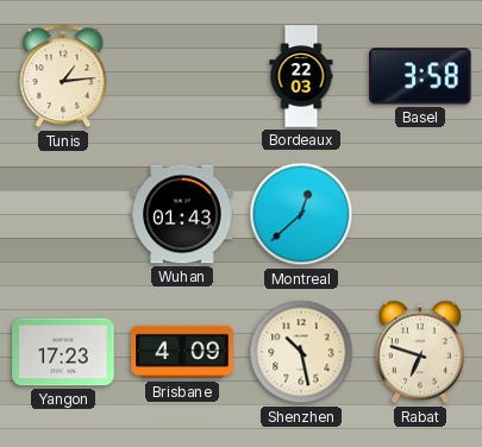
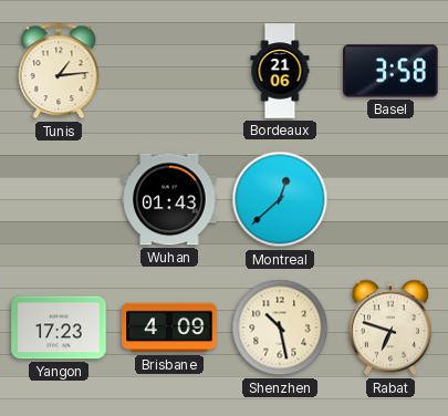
Bordeaux: 22:03 -> 21:06
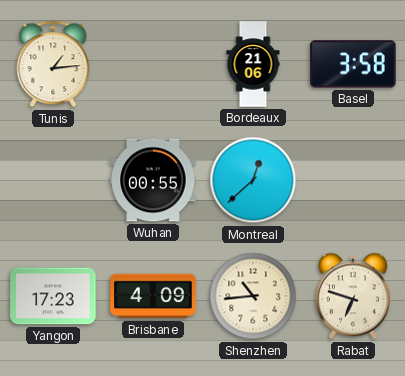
Wuhan: 01:43 -> 00:55
Shenzhen: 10:28 -> 10:44
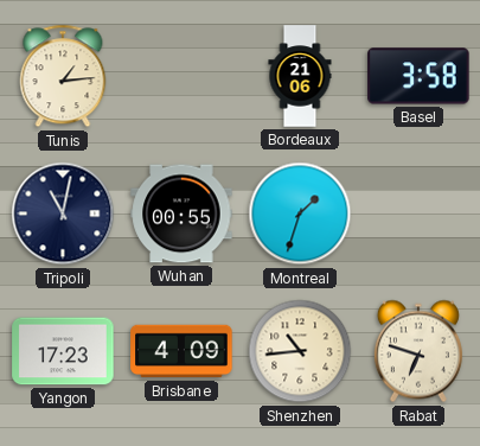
Tripoli: none -> 11:02
Montreal: 12:38 -> 1:33
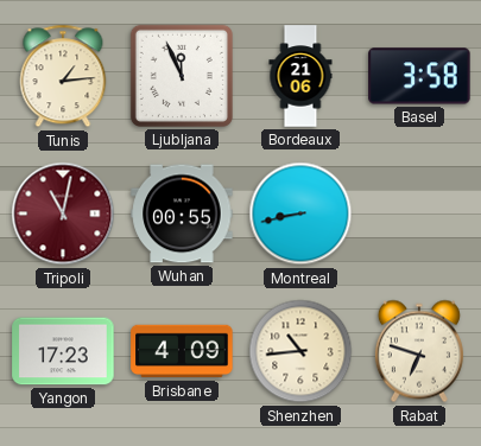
Ljubljana: none -> 11:56
Tripoli dial: navy -> burgundy
Montreal: 1:33 -> 8:43
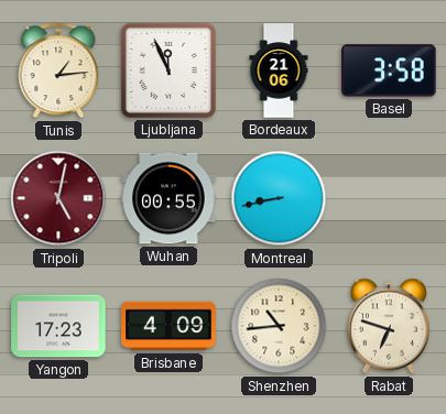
Tripoli: 11:02 -> 5:02
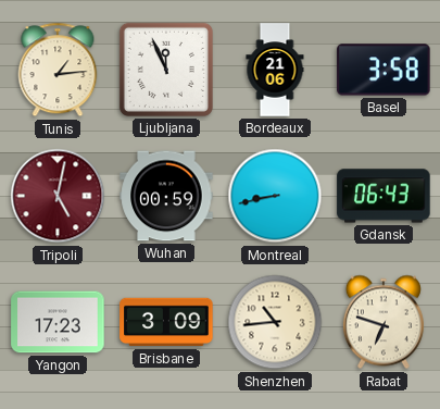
Wuhan: 00:55 -> 00:59
Gdansk: none -> 06:43
Brisbane: 4:09 -> 3:09
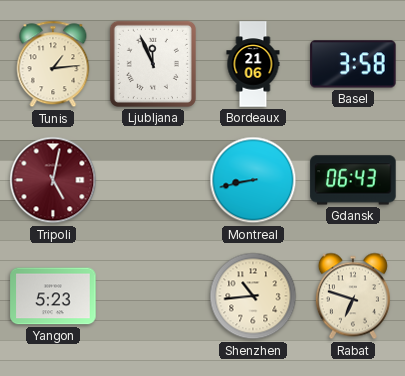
Wuhan: 00:59 -> none
Yangon: 17:23 -> 5:23
Brisbane: 3:09 -> none
